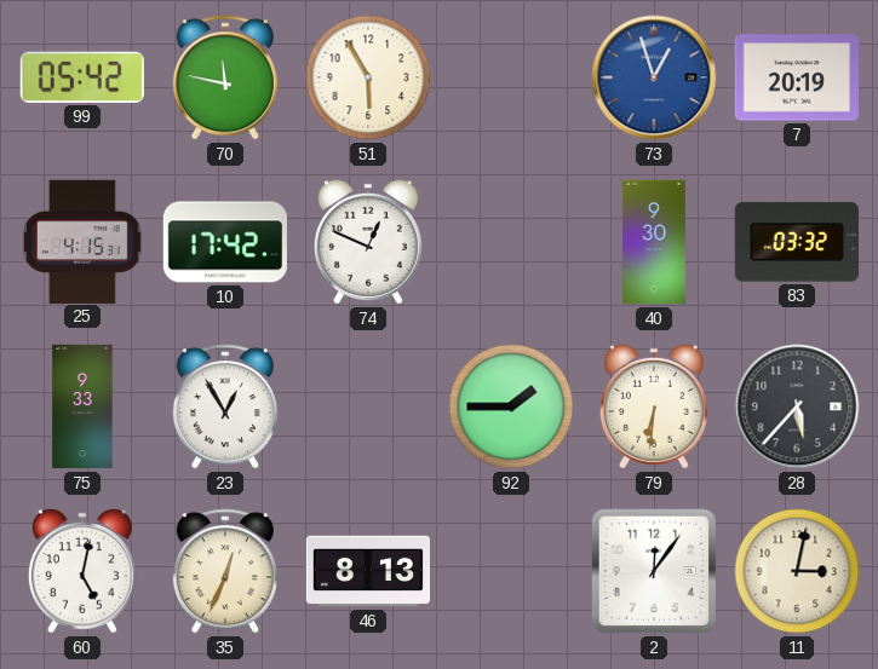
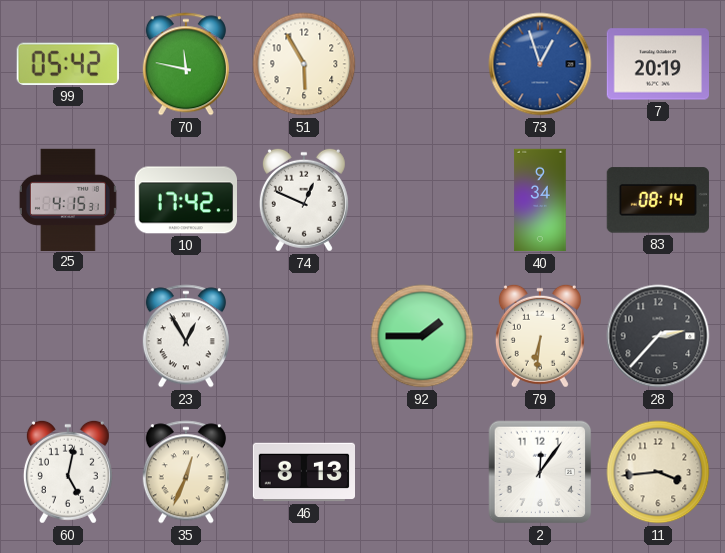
40: 9:30 -> 9:34
83: 03:32 -> 08:14
75: 9:33 -> none
28: 5:37 -> 2:37
11: 3:02 -> 3:44
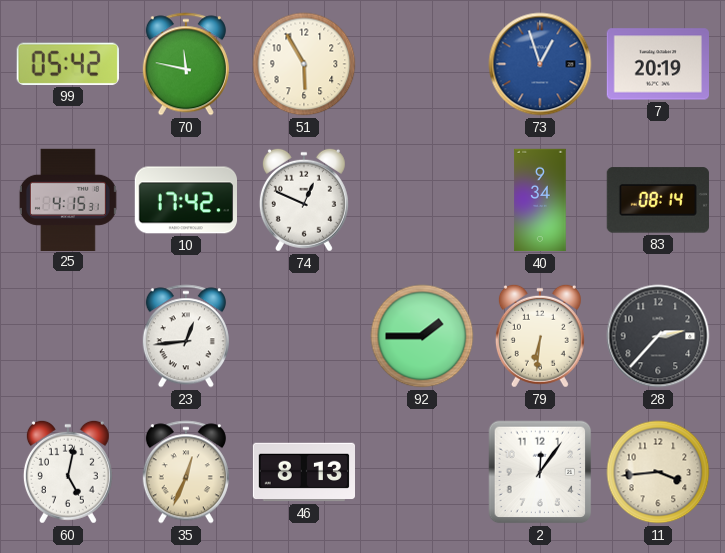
23: 12:55 -> 12:44
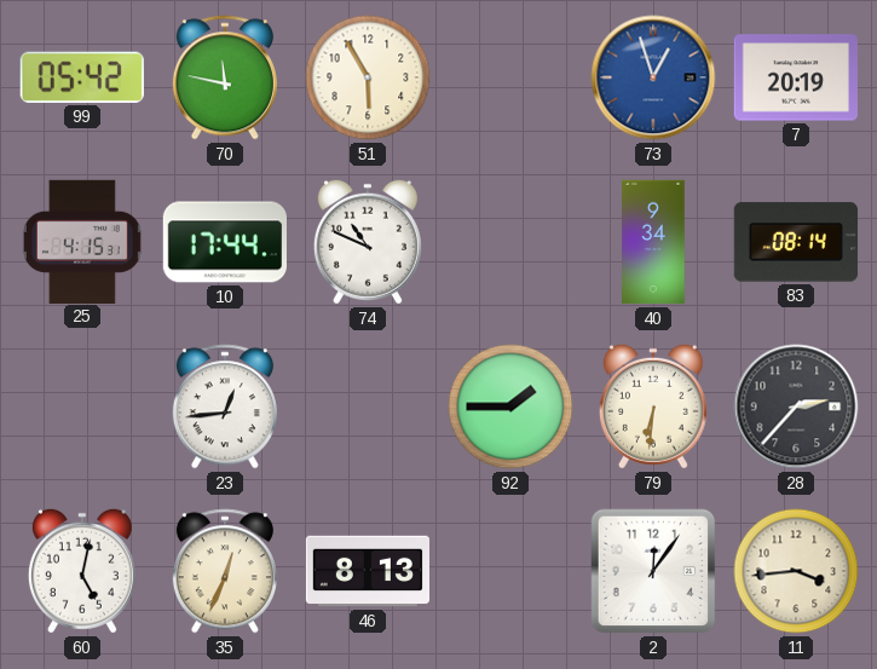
10: 17:42 -> 17:44
74: 12:49 -> 10:49
